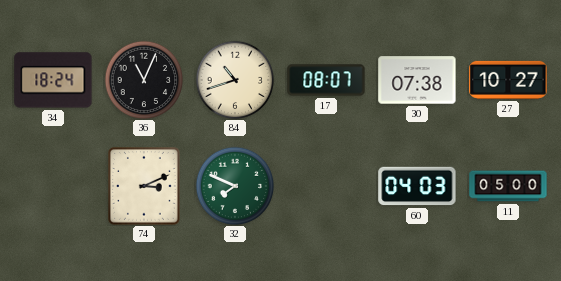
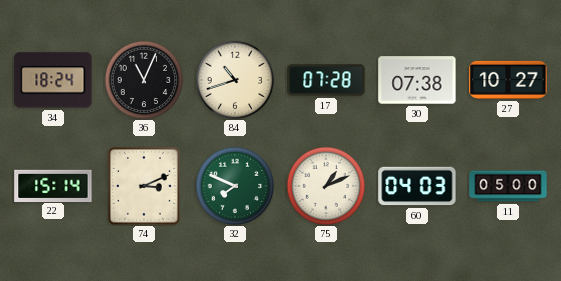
17: 08:07 -> 07:28
22: none -> 15:14
75: none -> 1:11
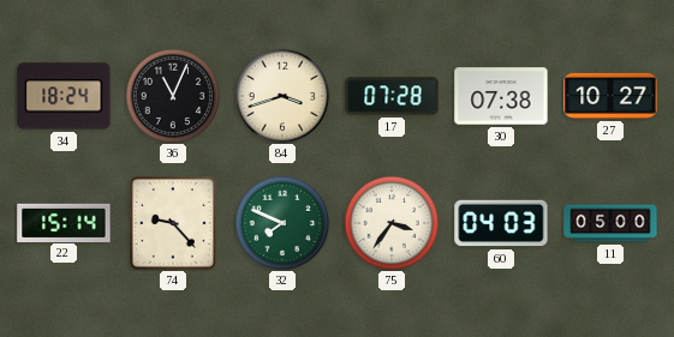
84: 10:42 -> 3:42
74: 3:11 -> 9:23
75: 1:11 -> 3:36
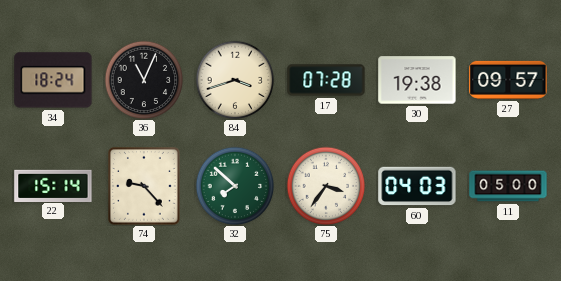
30: 07:38 -> 19:38
27: 10:27 -> 09:57
32: 7:49 -> 7:52
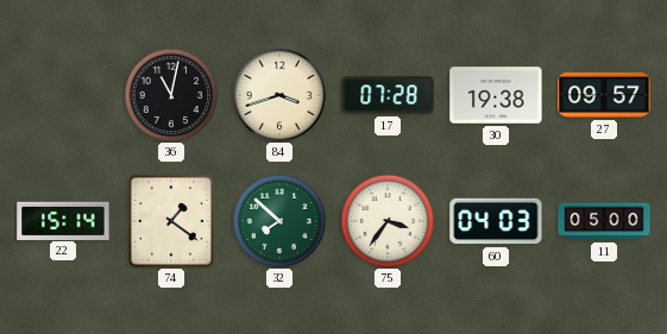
34: 18:24 -> none
36: 11:04 -> 11:02
74: 9:23 -> 1:21
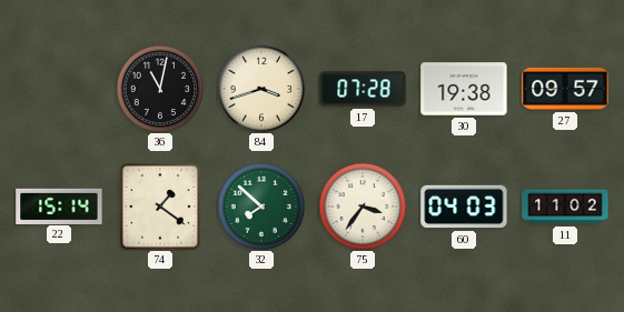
11: 05:00 -> 11:02
